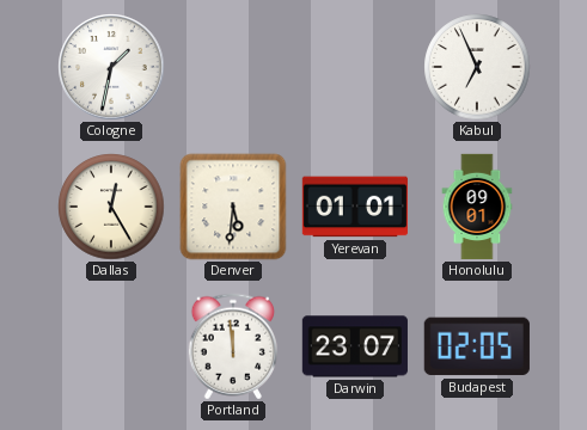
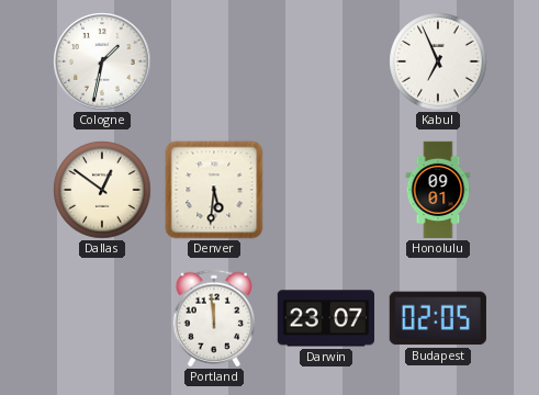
Dallas: 12:25 -> 12:51
Yerevan: 01:01 -> none
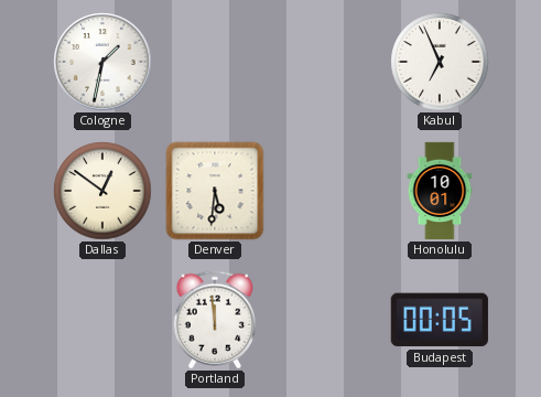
Honolulu: 09:01 -> 10:01
Darwin: 23:07 -> none
Budapest: 02:05 -> 00:05
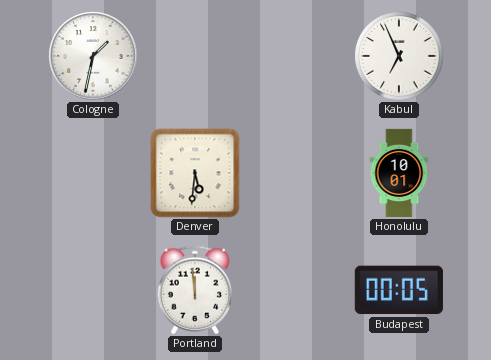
Dallas: 12:51 -> none
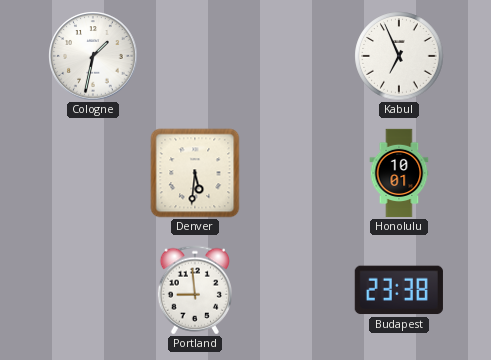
Portland: 11:59 -> 8:59
Budapest: 00:05 -> 23:38
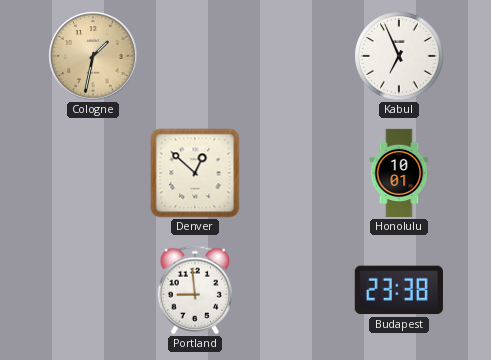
Cologne dial: white -> champagne
Denver: 5:31 -> 12:52
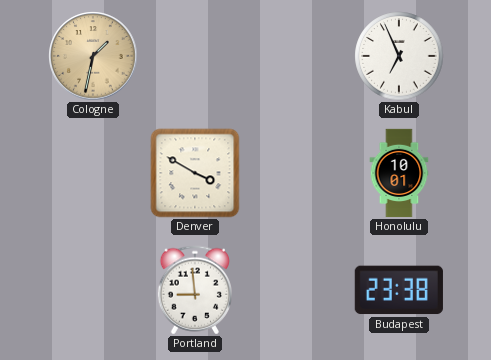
Denver: 12:52 -> 3:50
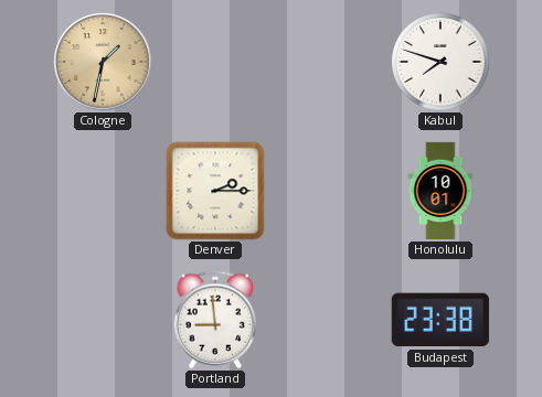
Kabul: 6:56 -> 7:48
Denver: 3:50 -> 2:15
